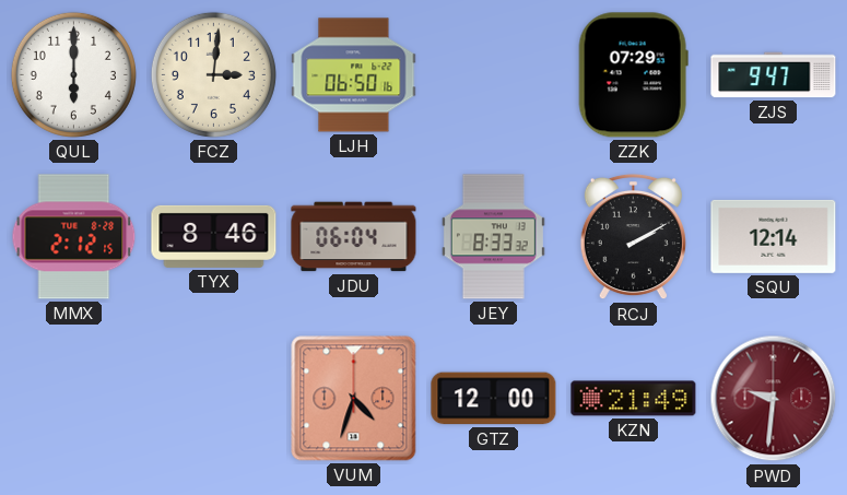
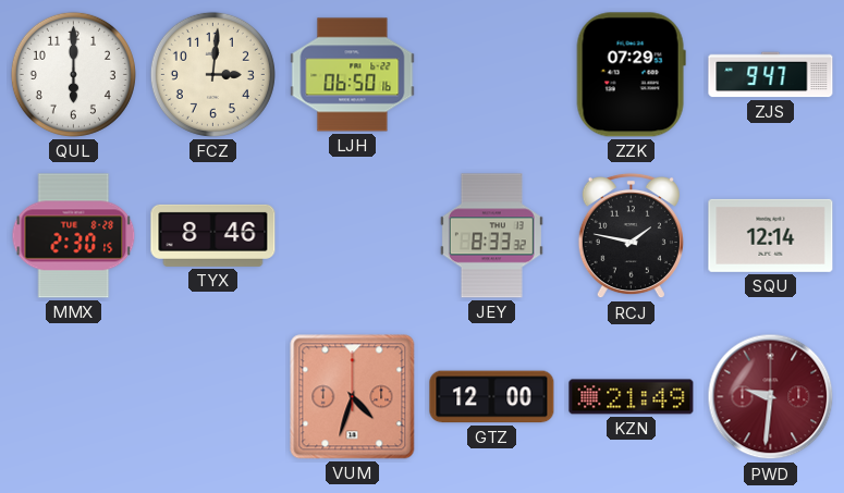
MMX: 2:12 -> 2:30
JDU: 06:04 -> none
RCJ: 2:10 -> 1:47
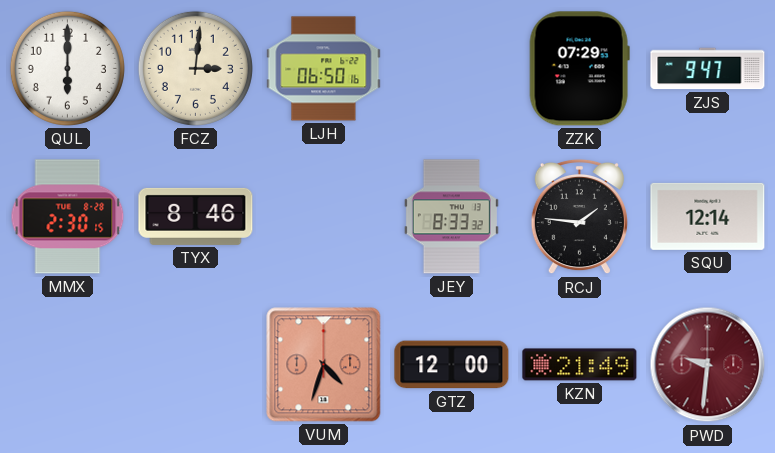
RCJ: 1:47 -> 1:46
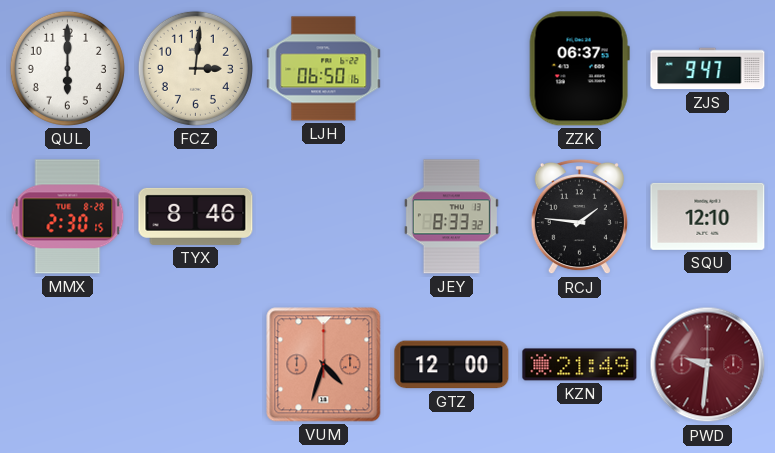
ZZK: 07:29 -> 06:37
SQU: 12:14 -> 12:10
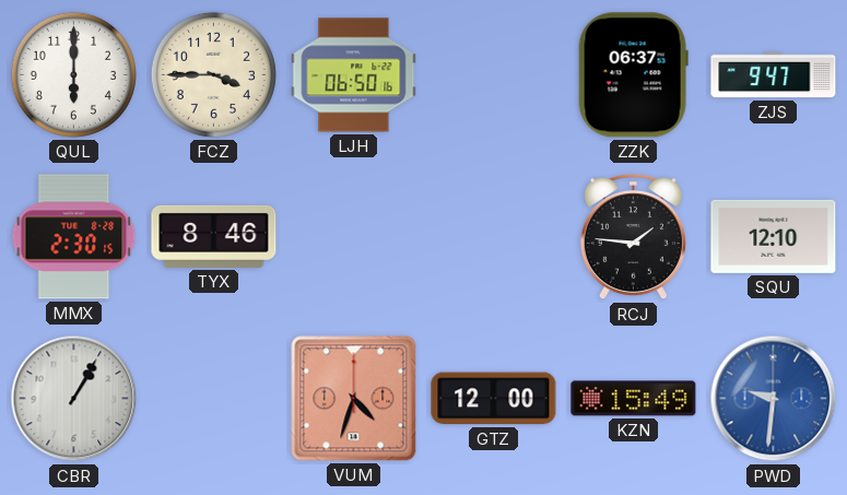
FCZ: 3:01 -> 3:45
JEY: 8:33 -> none
CBR: none -> 1:05
KZN: 21:49 -> 15:49
PWD dial: burgundy -> blue
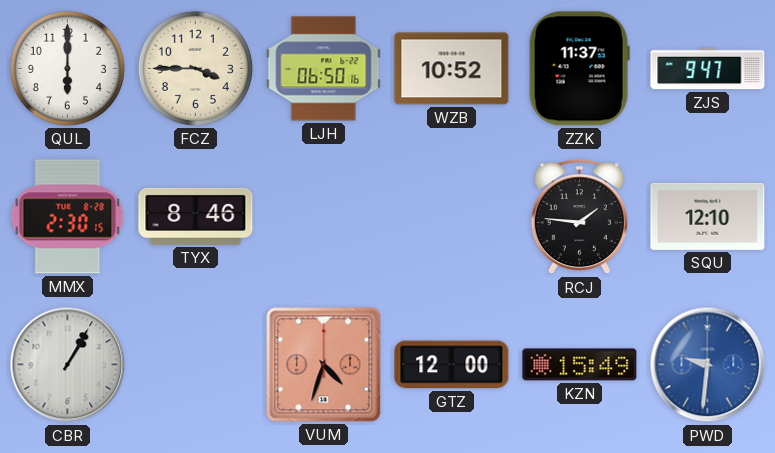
WZB: none -> 10:52
ZZK: 06:37 -> 11:37
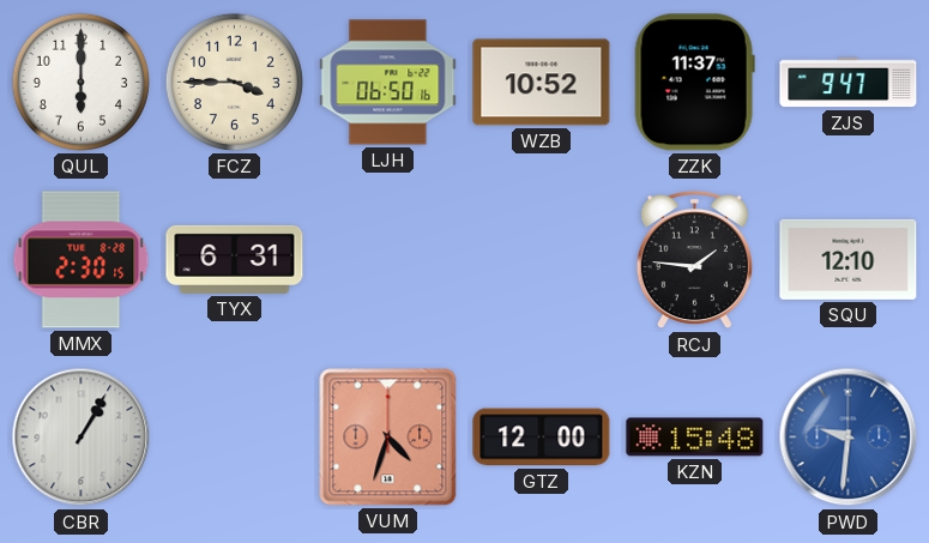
TYX: 8:46 -> 6:31
KZN: 15:49 -> 15:48
